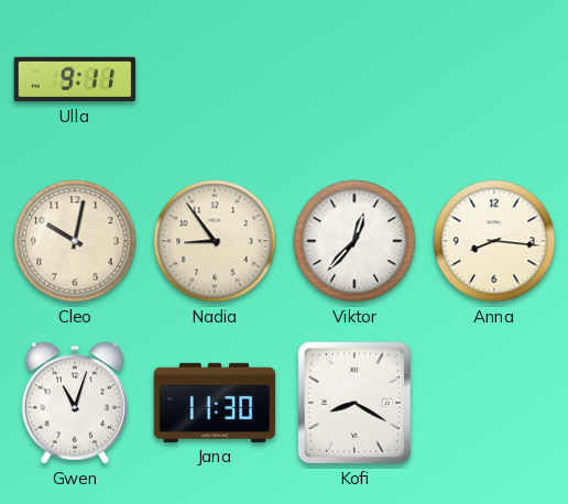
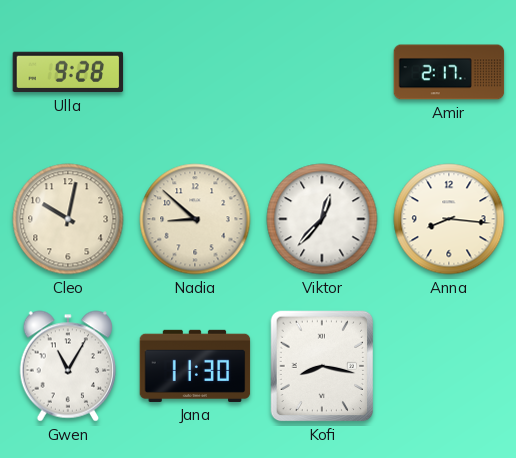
Ulla: 9:11 -> 9:28
Amir: none -> 2:17
Nadia: 8:54 -> 8:52
Gwen: 11:03 -> 11:05
Kofi: 8:20 -> 8:17
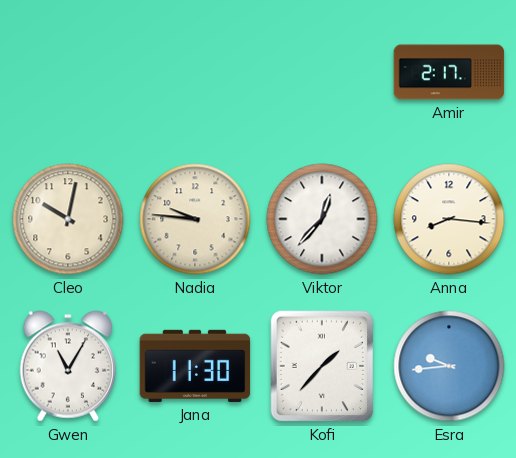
Ulla: 9:28 -> none
Nadia: 8:52 -> 9:46
Kofi: 8:17 -> 1:37
Esra: none -> 9:44
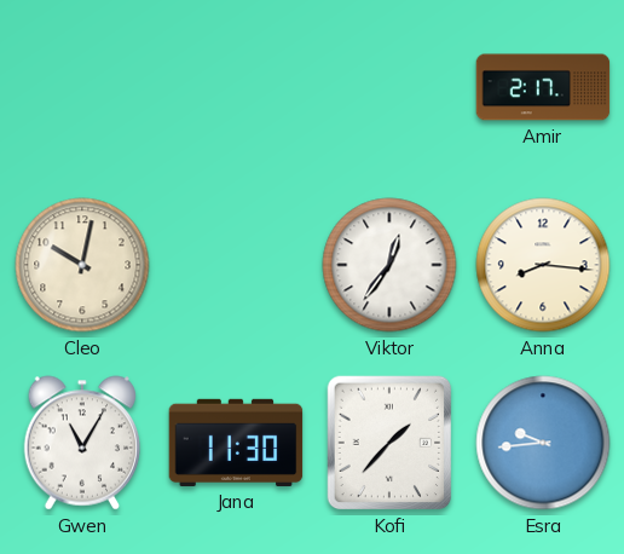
Nadia: 9:46 -> none
Viktor: 12:37 -> 12:36
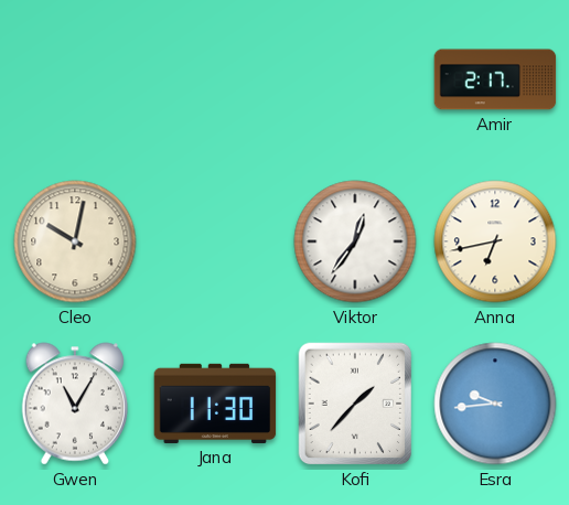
Anna: 8:16 -> 6:43
